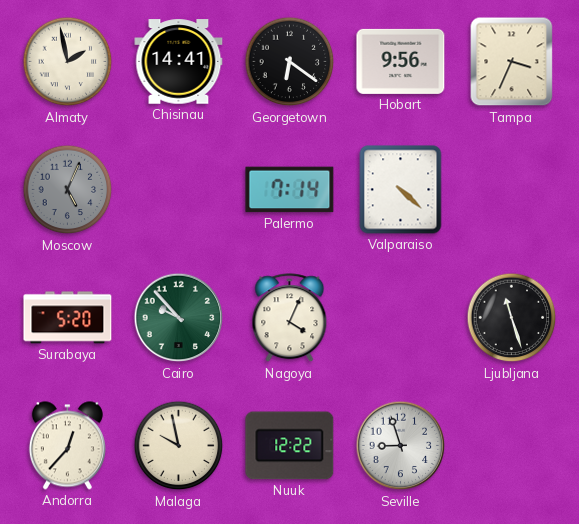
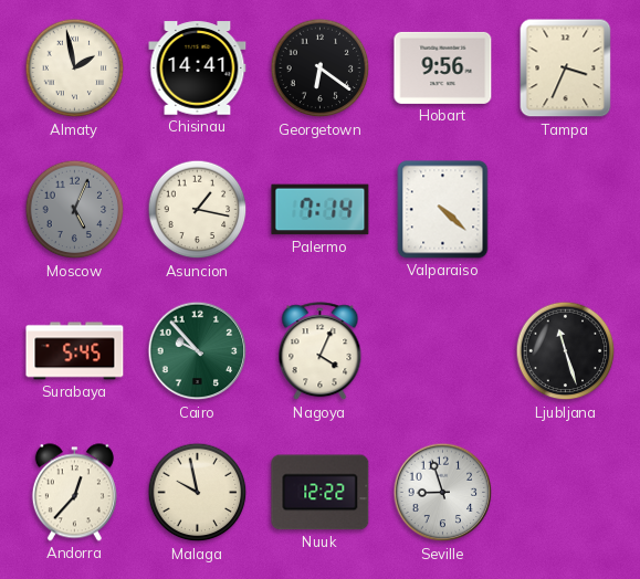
Asuncion: none -> 1:17
Surabaya: 5:20 -> 5:45
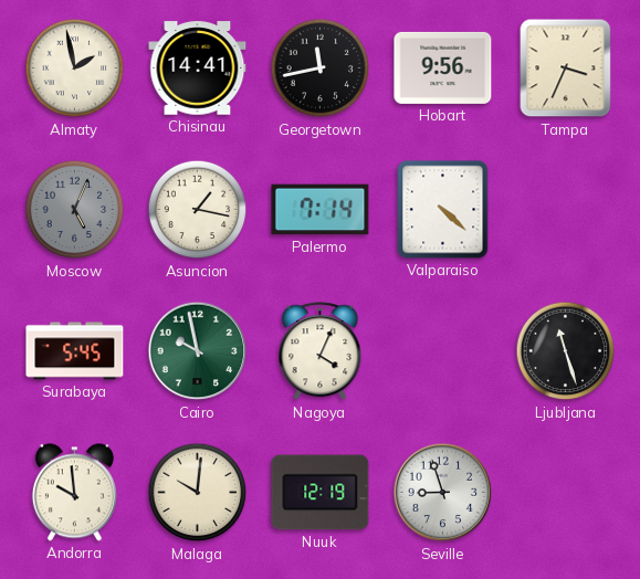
Georgetown: 6:21 -> 11:43
Cairo: 9:53 -> 9:58
Andorra: 12:37 -> 9:59
Malaga: 9:58 -> 10:01
Nuuk: 12:22 -> 12:19
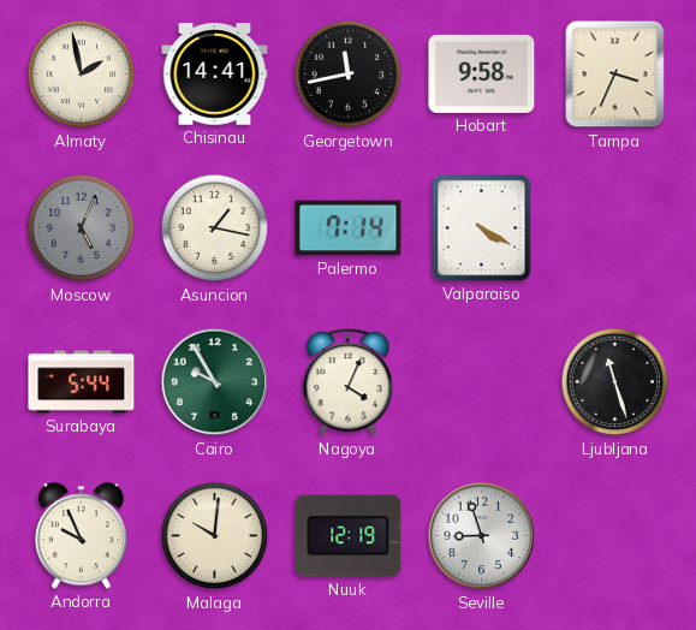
Hobart: 9:56 -> 9:58
Valparaiso: 4:22 -> 4:20
Surabaya: 5:45 -> 5:44
Cairo: 9:58 -> 9:55
Andorra: 9:59 -> 9:56
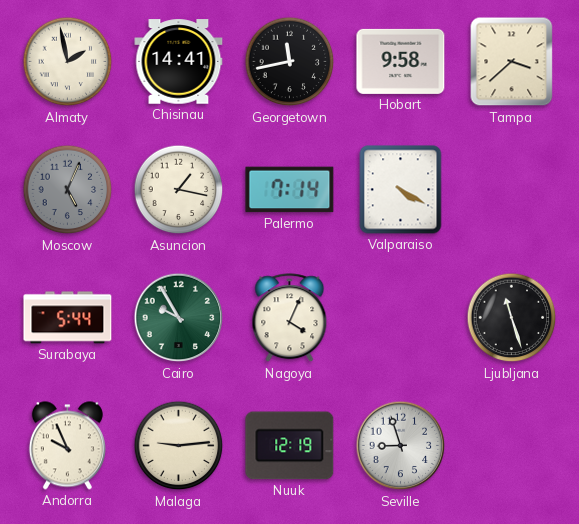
Tampa: 3:34 -> 3:38
Malaga: 10:01 -> 9:14
